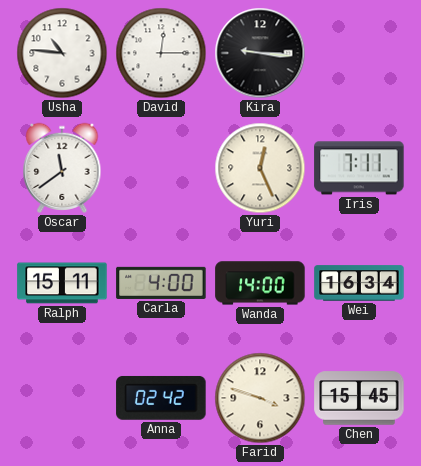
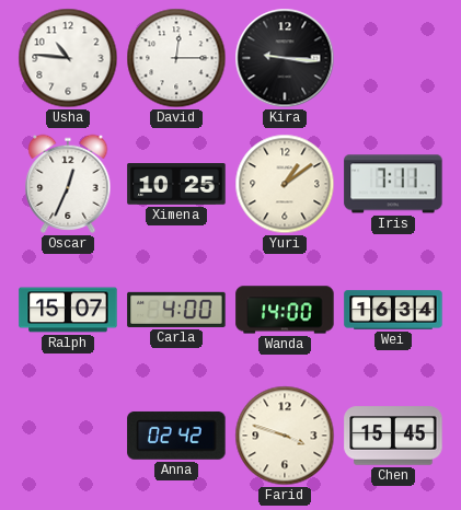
Oscar: 11:39 -> 12:34
Ximena: none -> 10:25
Yuri: 12:26 -> 1:09
Ralph: 15:11 -> 15:07
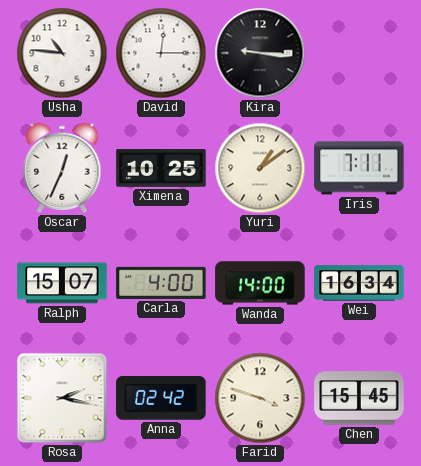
Rosa: none -> 2:17
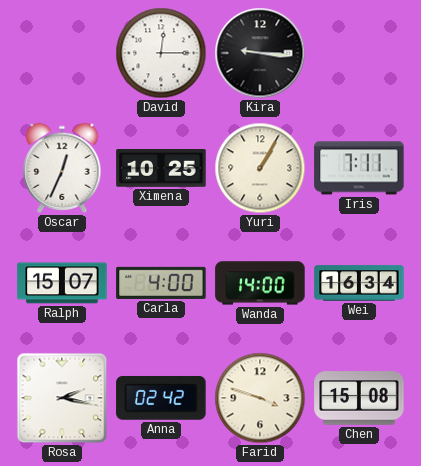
Usha: 10:46 -> none
Yuri: 1:09 -> 1:05
Chen: 15:45 -> 15:08
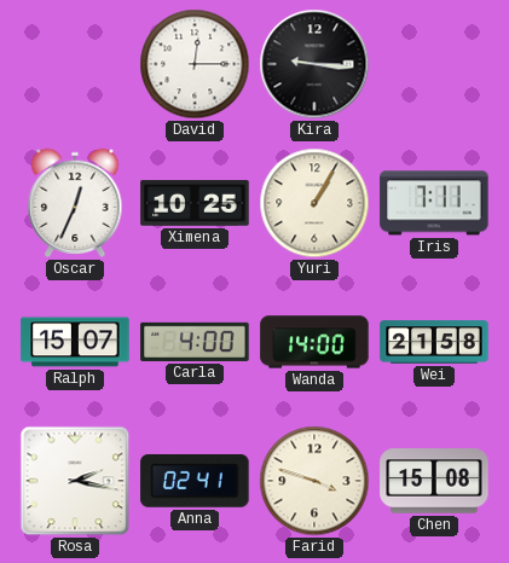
Wei: 16:34 -> 21:58
Anna: 02:42 -> 02:41
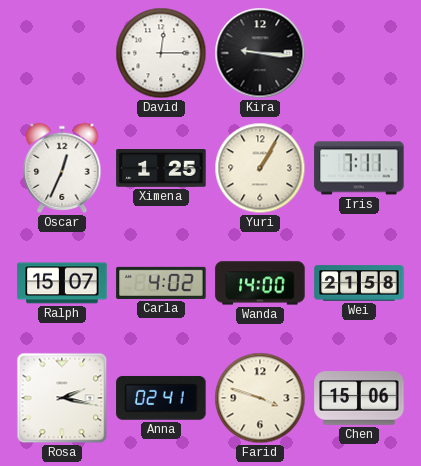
Ximena: 10:25 -> 1:25
Carla: 4:00 -> 4:02
Chen: 15:08 -> 15:06
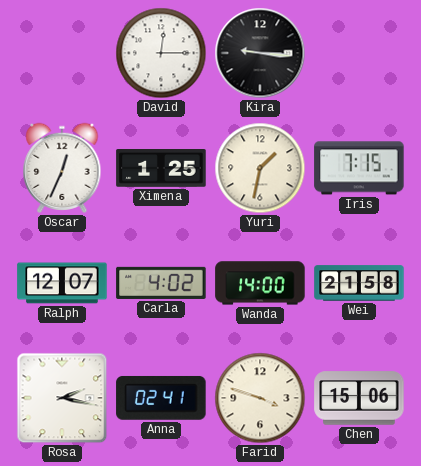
Yuri: 1:05 -> 1:32
Iris: 7:11 -> 7:15
Ralph: 15:07 -> 12:07
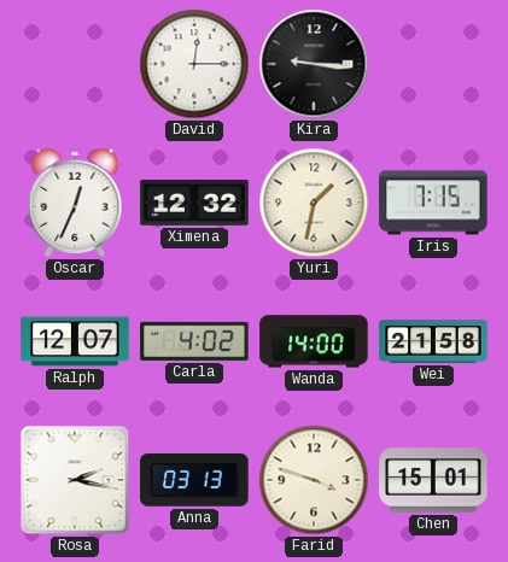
Ximena: 1:25 -> 12:32
Anna: 02:41 -> 03:13
Chen: 15:06 -> 15:01
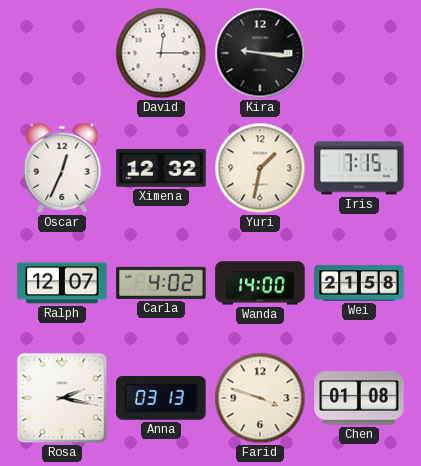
Chen: 15:01 -> 01:08
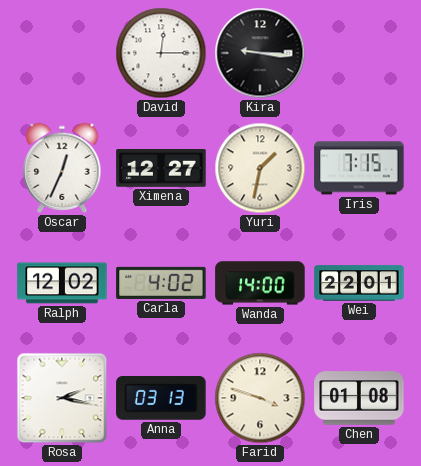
Ximena: 12:32 -> 12:27
Ralph: 12:07 -> 12:02
Wei: 21:58 -> 22:01
